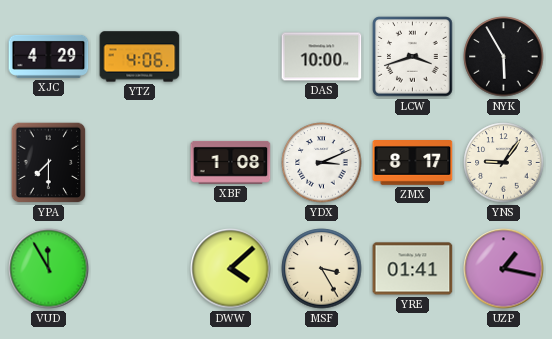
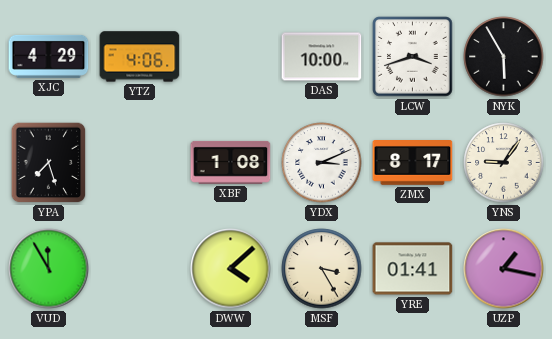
YPA: 7:30 -> 7:27
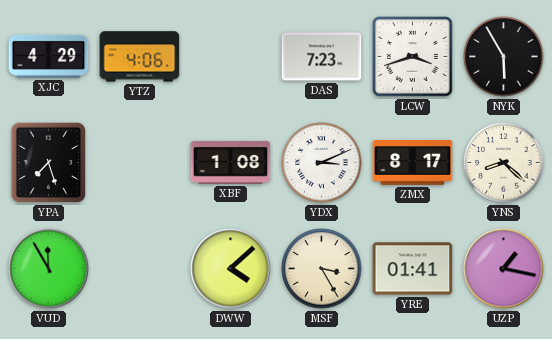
DAS: 10:00 -> 7:23
YNS: 9:06 -> 8:22
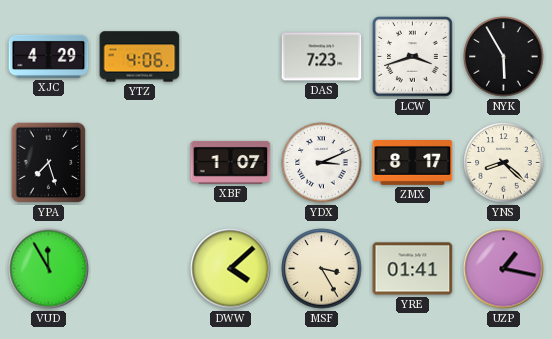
XBF: 1:08 -> 1:07
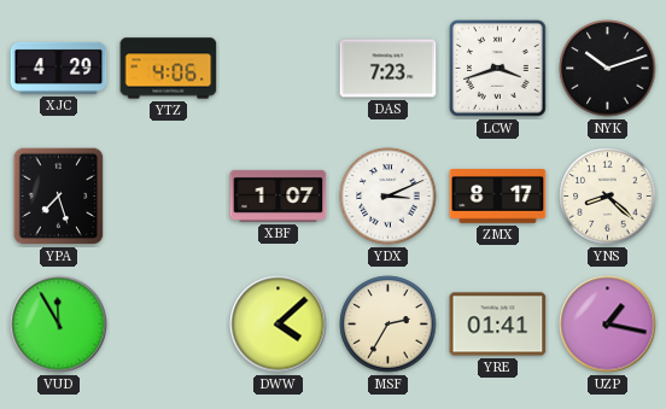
NYK: 5:55 -> 10:12
MSF: 3:25 -> 2:35
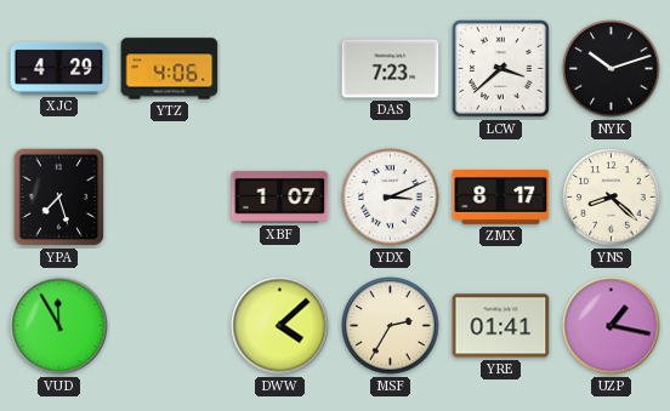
LCW: 3:42 -> 3:38
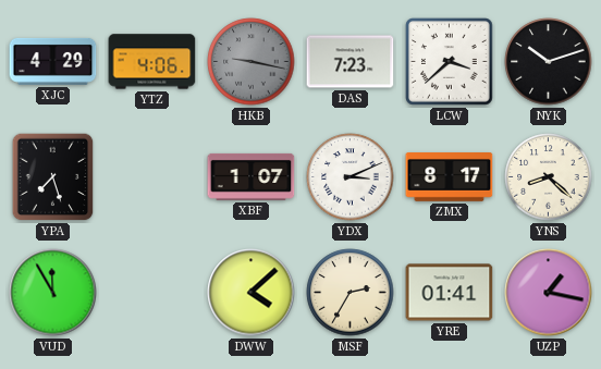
HKB: none -> 9:17
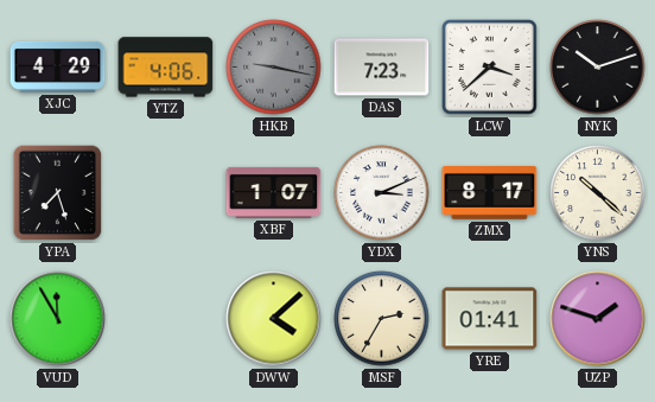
YNS: 8:22 -> 10:22
UZP: 1:17 -> 1:48
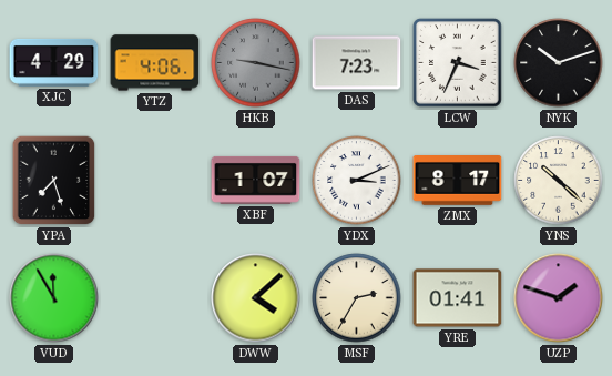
LCW: 3:38 -> 3:34
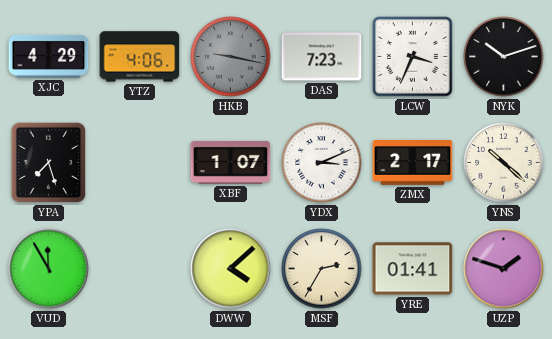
ZMX: 8:17 -> 2:17
